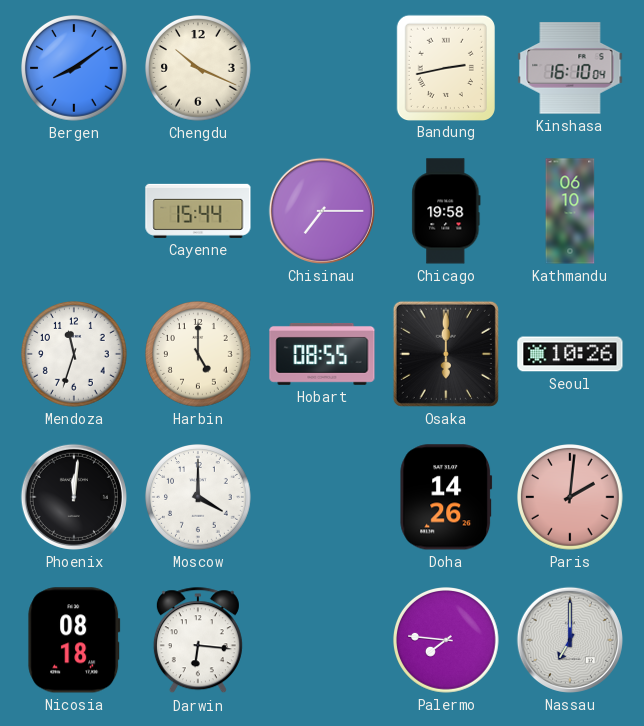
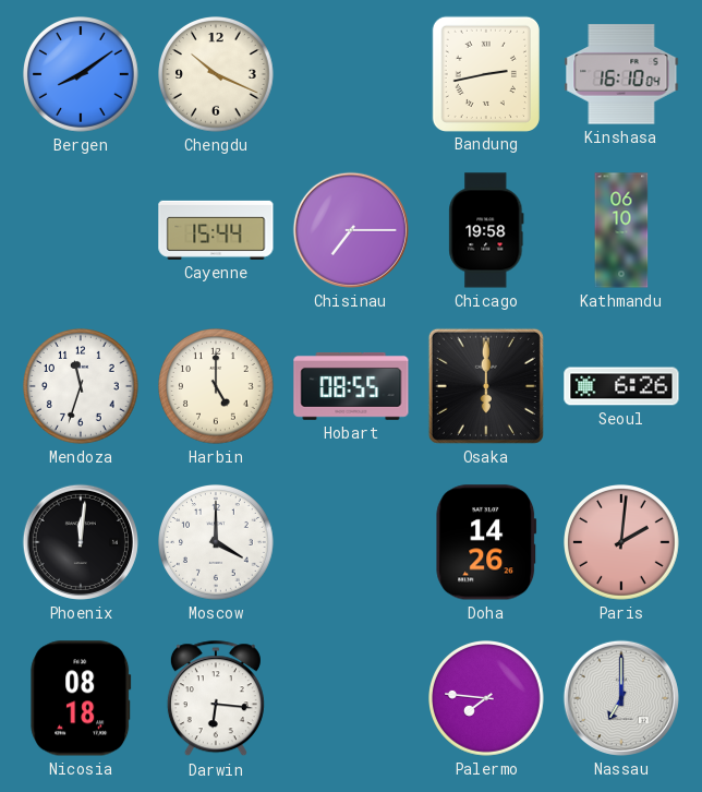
Seoul: 10:26 -> 6:26
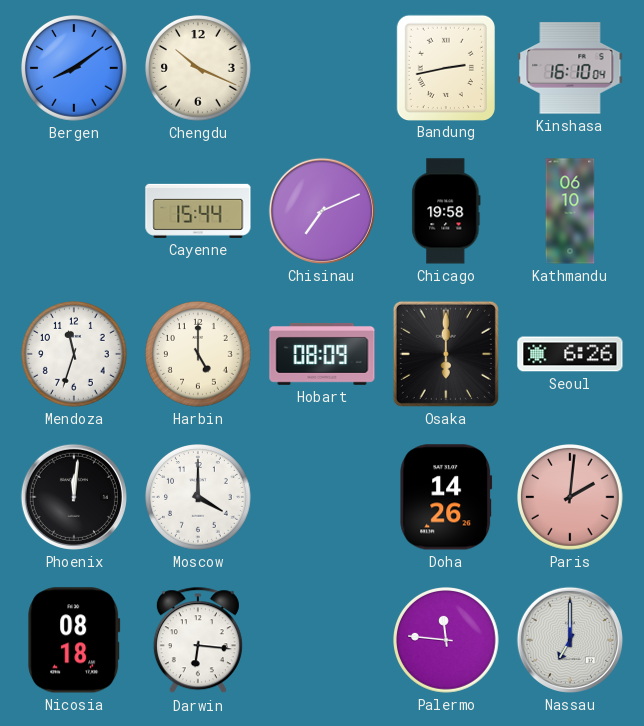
Chisinau: 7:15 -> 7:11
Hobart: 08:55 -> 08:09
Palermo: 7:46 -> 11:46
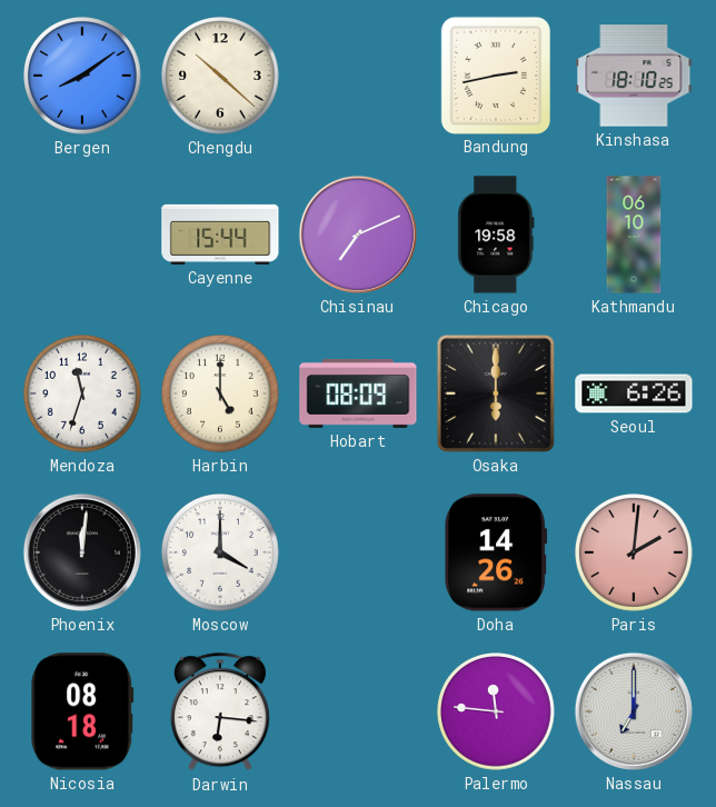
Chengdu: 10:19 -> 10:22
Kinshasa: 16:10 -> 18:10
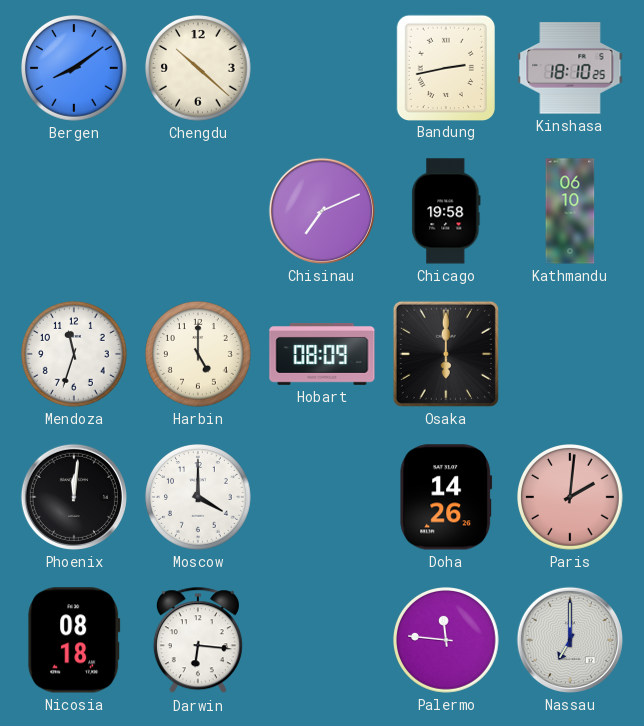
Cayenne: 15:44 -> none
Seoul: 6:26 -> none
